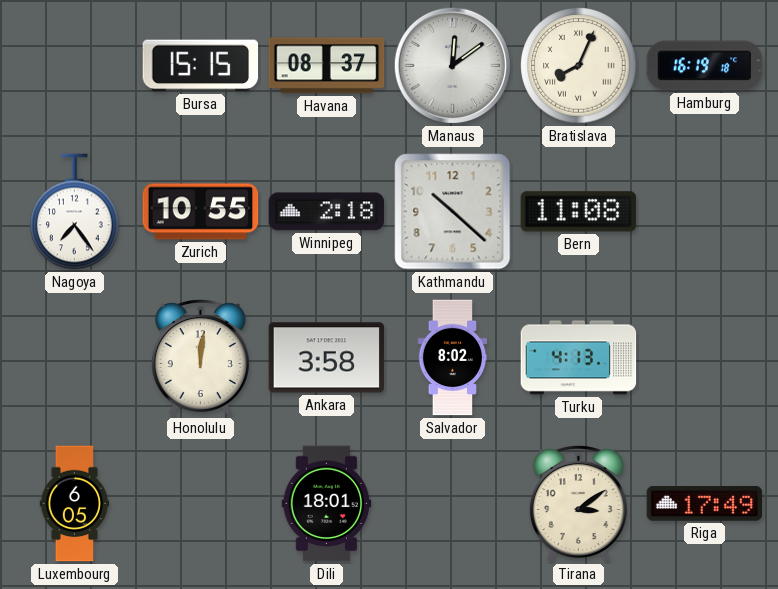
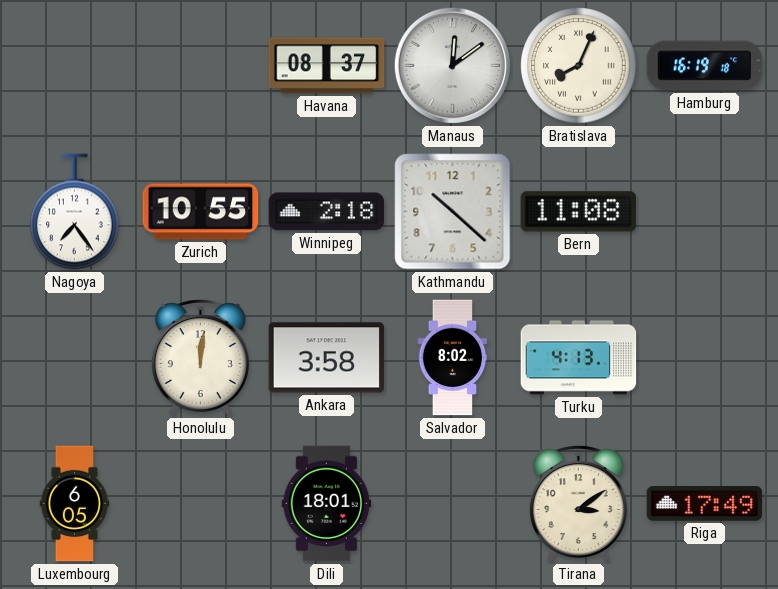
Bursa: 15:15 -> none
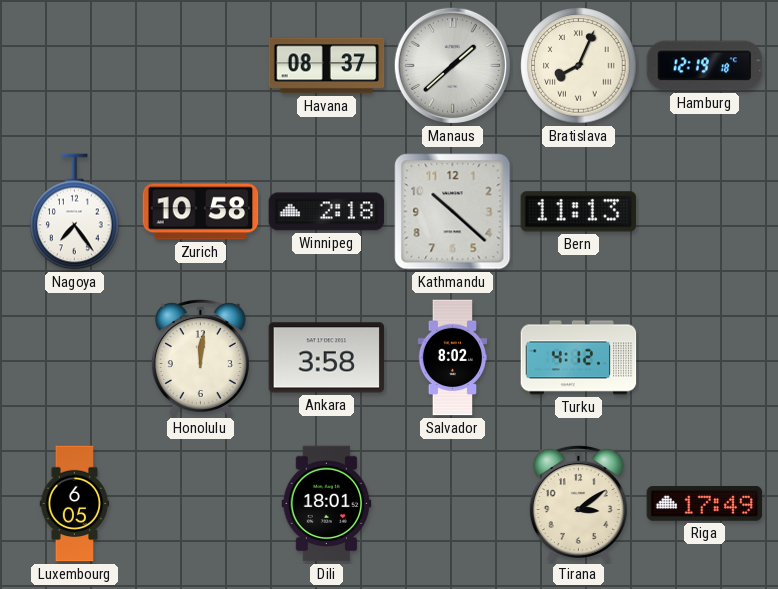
Manaus: 12:09 -> 1:38
Hamburg: 16:19 -> 12:19
Zurich: 10:55 -> 10:58
Bern: 11:08 -> 11:13
Turku: 4:13 -> 4:12
